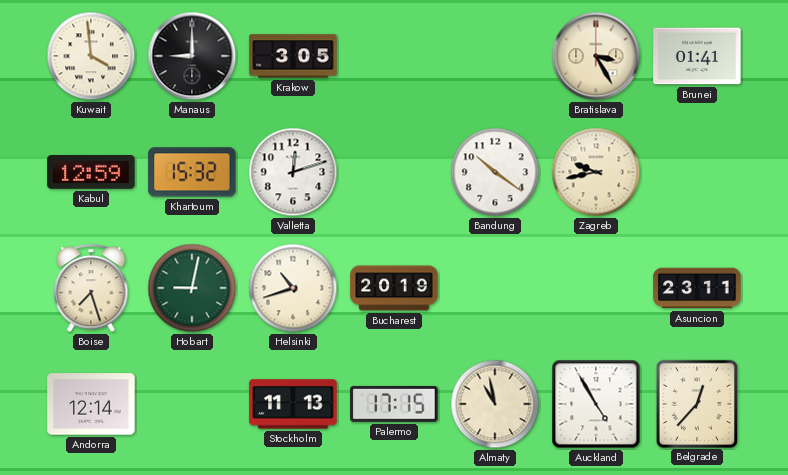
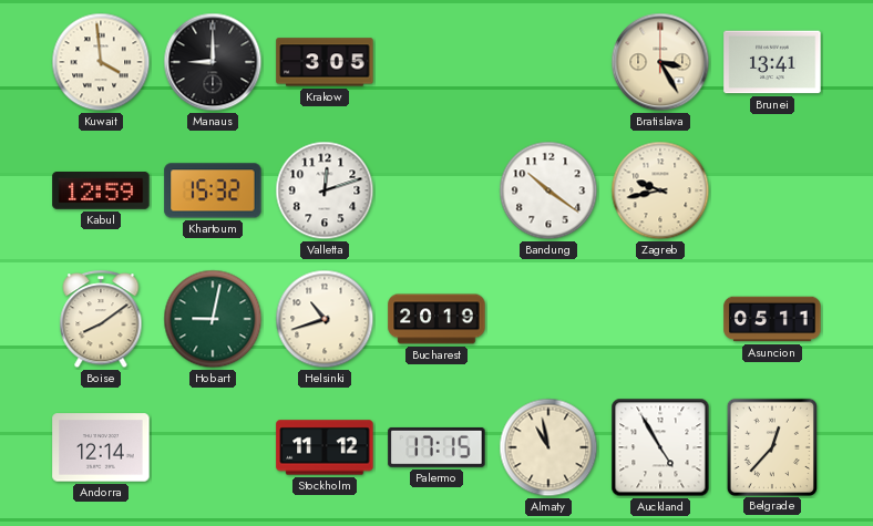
Brunei: 01:41 -> 13:41
Boise: 7:27 -> 8:09
Asuncion: 23:11 -> 05:11
Stockholm: 11:13 -> 11:12
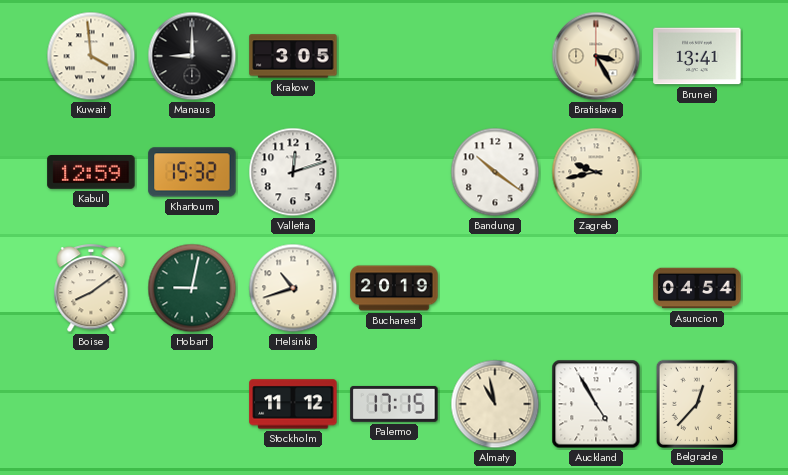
Asuncion: 05:11 -> 04:54
Andorra: 12:14 -> none
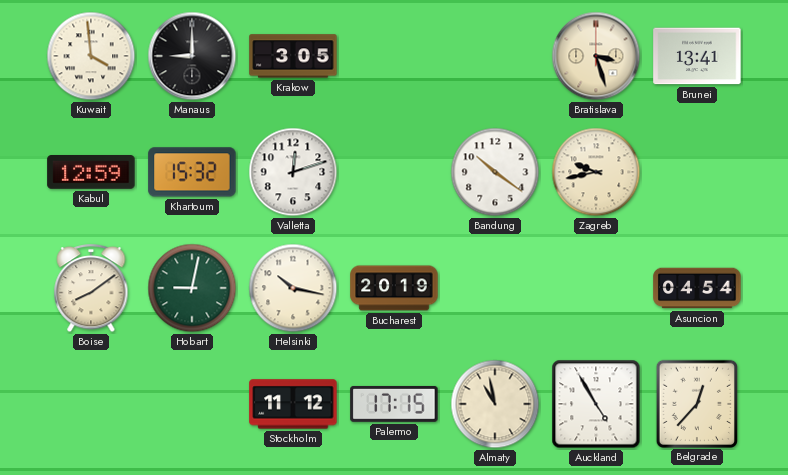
Bratislava: 3:25 -> 3:27
Helsinki: 10:42 -> 10:17
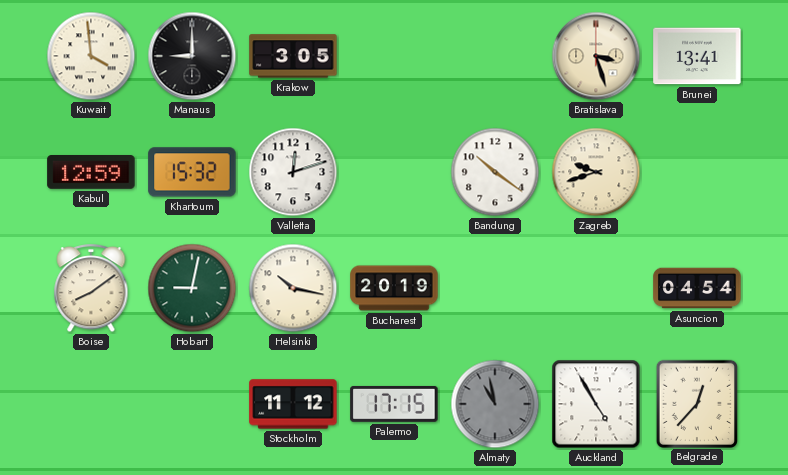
Zagreb: 9:43 -> 9:42
Almaty dial: cream -> grey
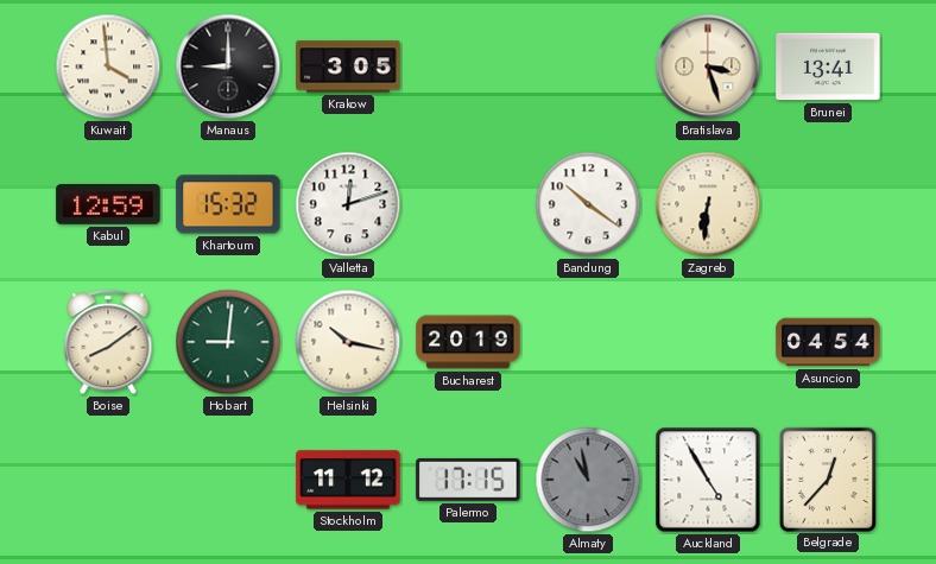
Zagreb: 9:42 -> 6:31
Hobart: 9:02 -> 9:01
